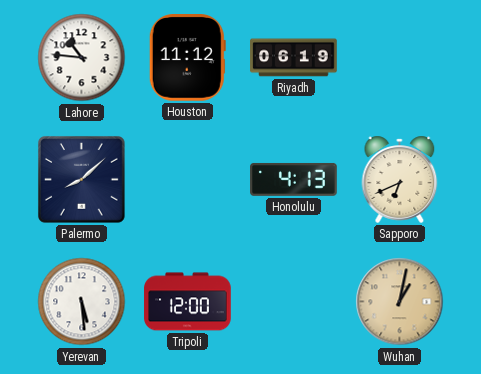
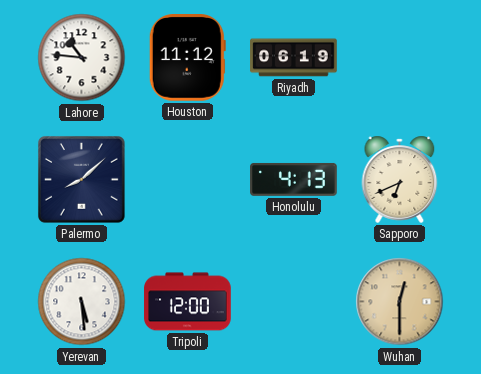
Wuhan: 1:02 -> 12:30
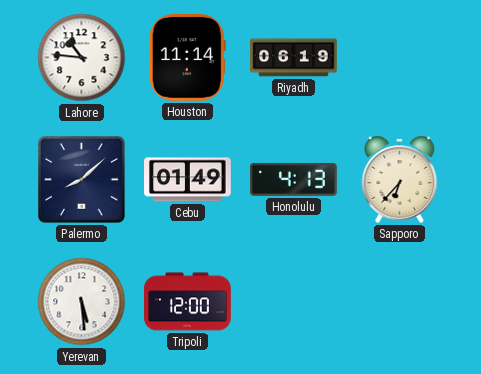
Houston: 11:12 -> 11:14
Cebu: none -> 01:49
Sapporo: 6:41 -> 6:37
Wuhan: 12:30 -> none
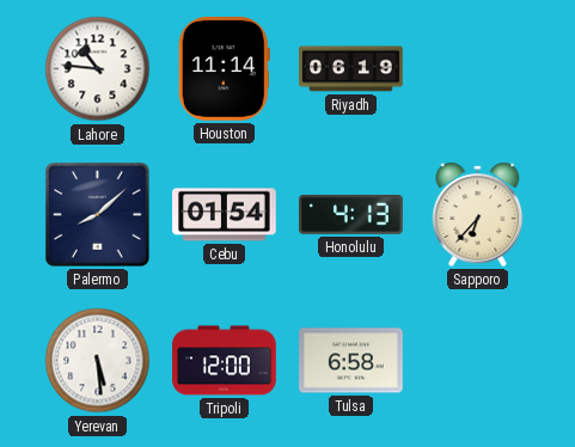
Cebu: 01:49 -> 01:54
Tulsa: none -> 6:58
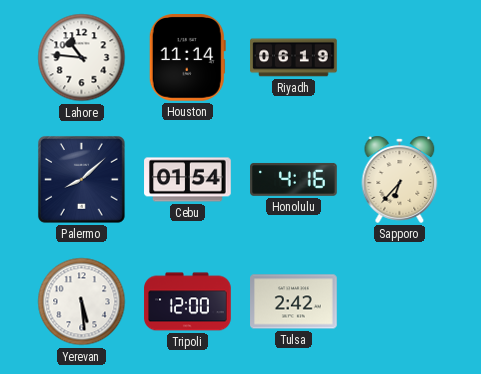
Honolulu: 4:13 -> 4:16
Tulsa: 6:58 -> 2:42
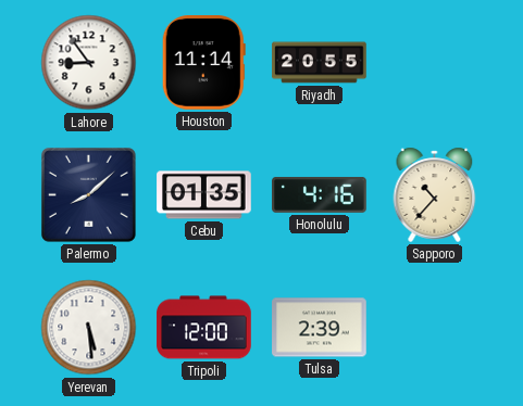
Lahore: 10:46 -> 8:54
Riyadh: 06:19 -> 20:55
Cebu: 01:54 -> 01:35
Sapporo: 6:37 -> 10:37
Tulsa: 2:42 -> 2:39
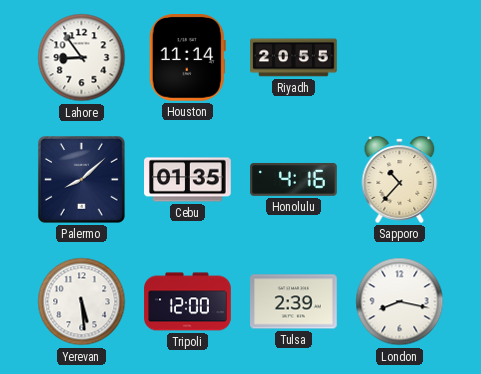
London: none -> 8:17
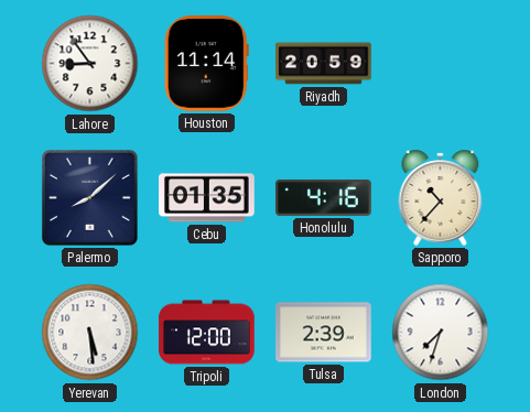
Riyadh: 20:55 -> 20:59
London: 8:17 -> 7:33
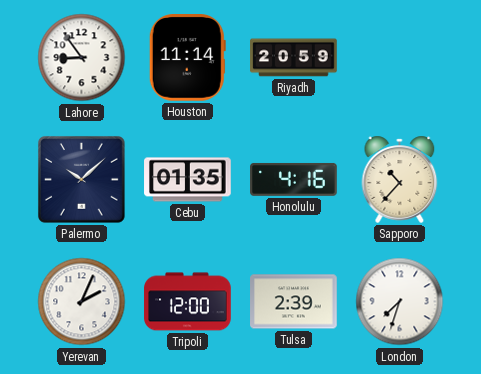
Palermo: 8:08 -> 10:08
Yerevan: 5:29 -> 2:04
